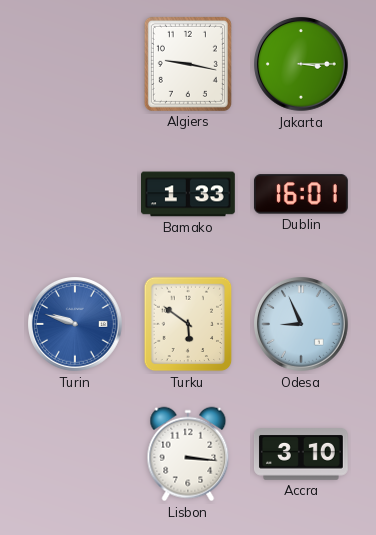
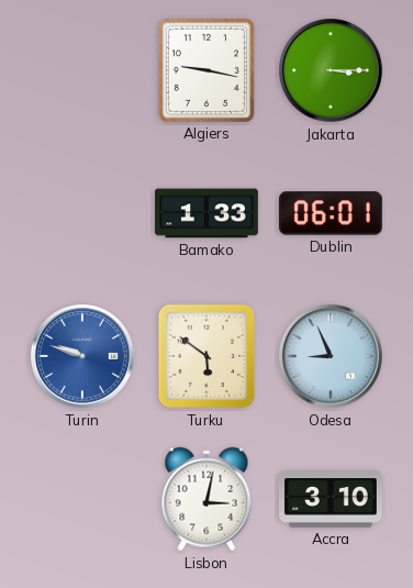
Dublin: 16:01 -> 06:01
Lisbon: 3:16 -> 3:02
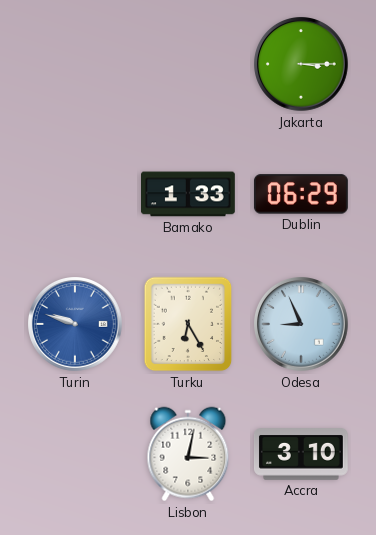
Algiers: 9:17 -> none
Dublin: 06:01 -> 06:29
Turku: 5:51 -> 6:25
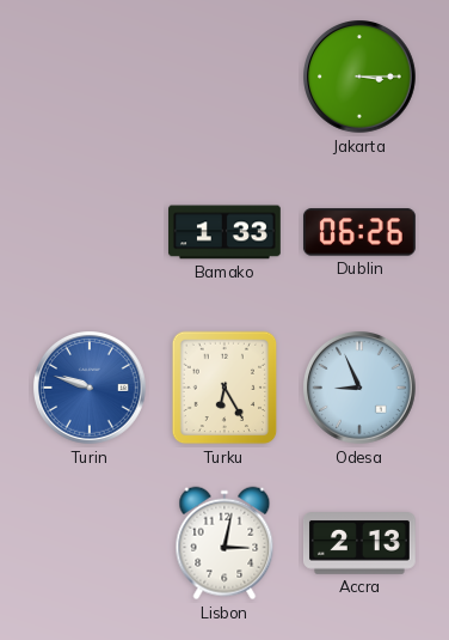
Dublin: 06:29 -> 06:26
Accra: 3:10 -> 2:13
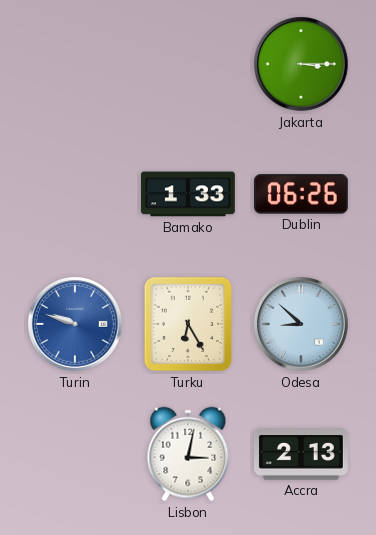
Odesa: 8:56 -> 8:52
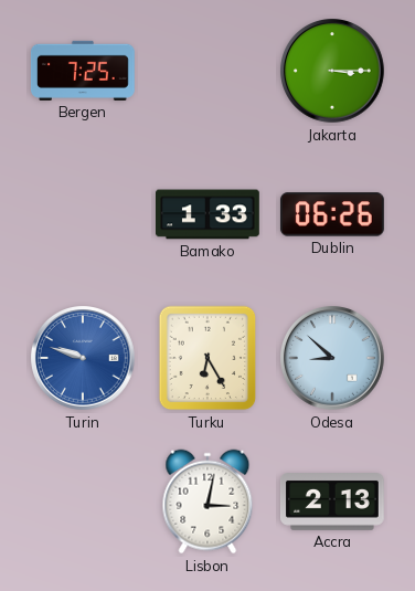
Bergen: none -> 7:25
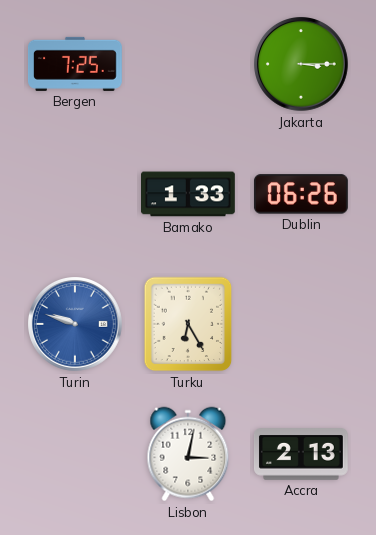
Odesa: 8:52 -> none
